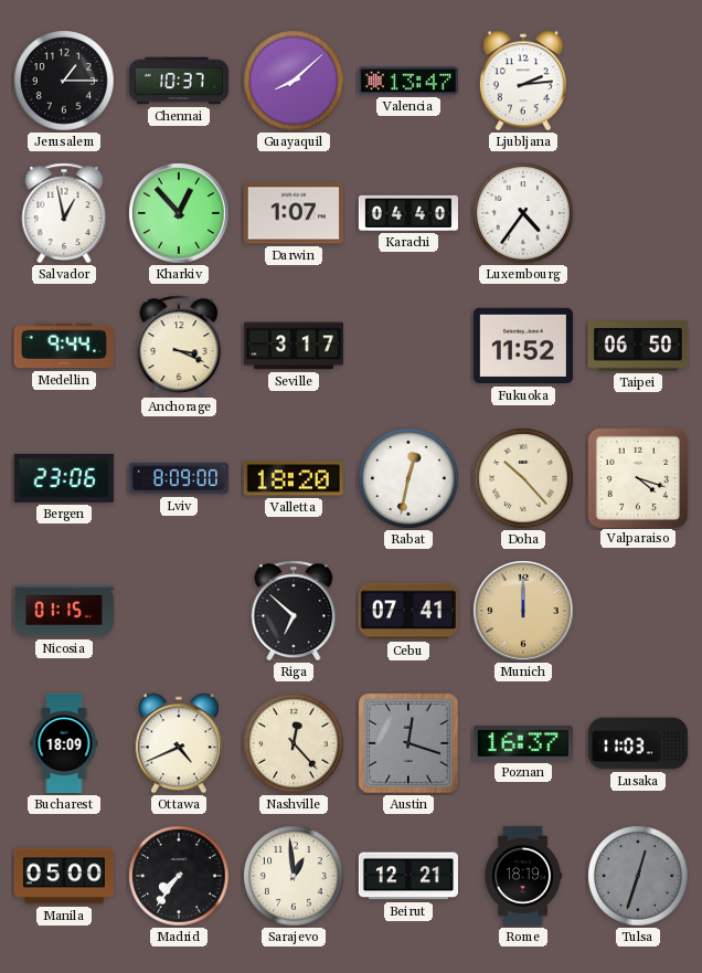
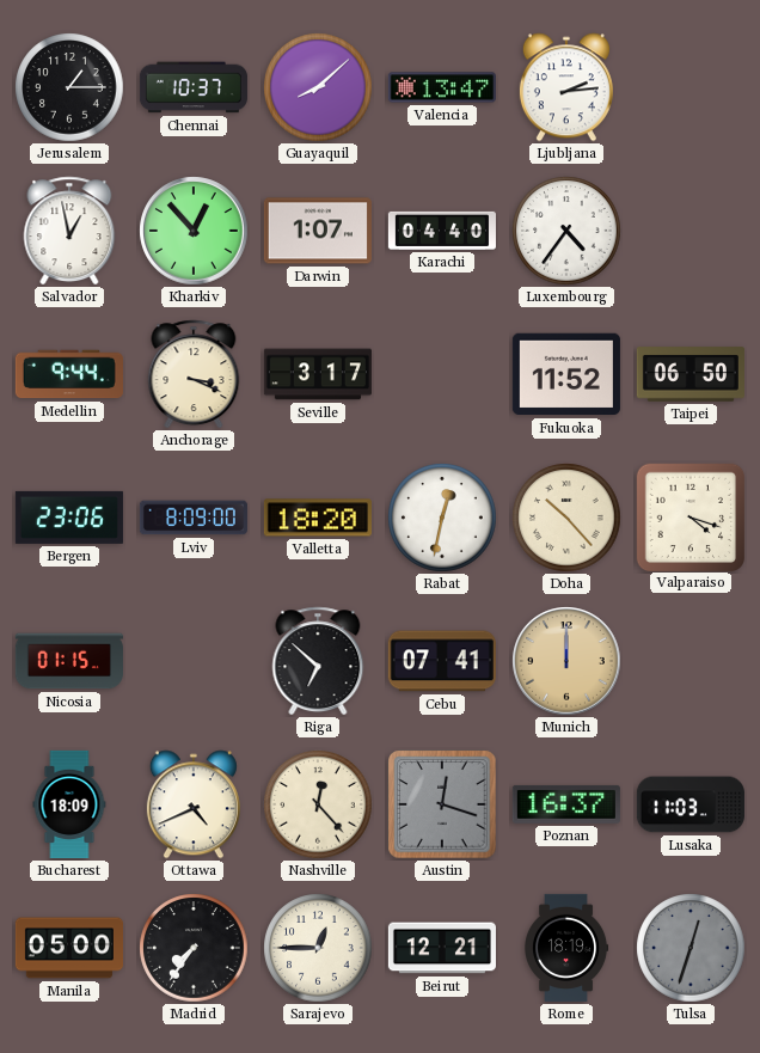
Sarajevo: 12:59 -> 12:45
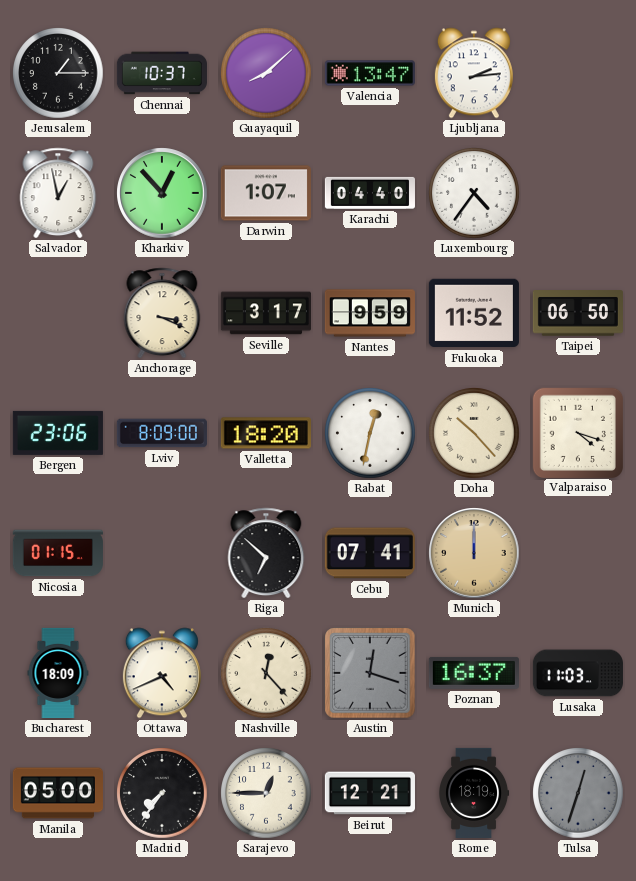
Medellin: 9:44 -> none
Nantes: none -> 9:59
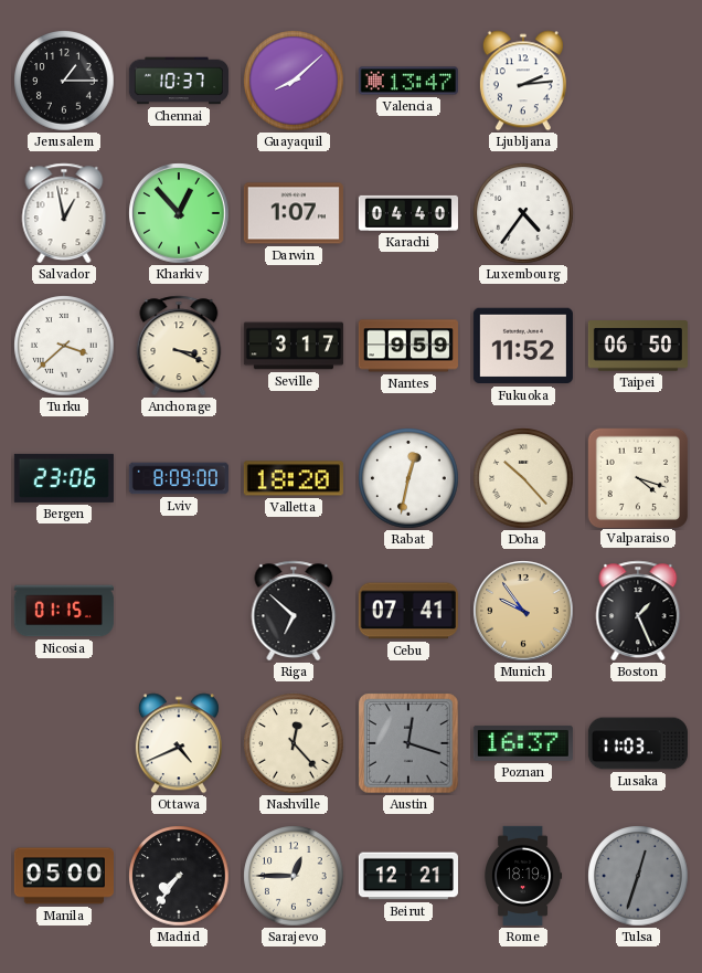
Turku: none -> 3:38
Munich: 12:00 -> 9:54
Boston: none -> 1:26
Bucharest: 18:09 -> none
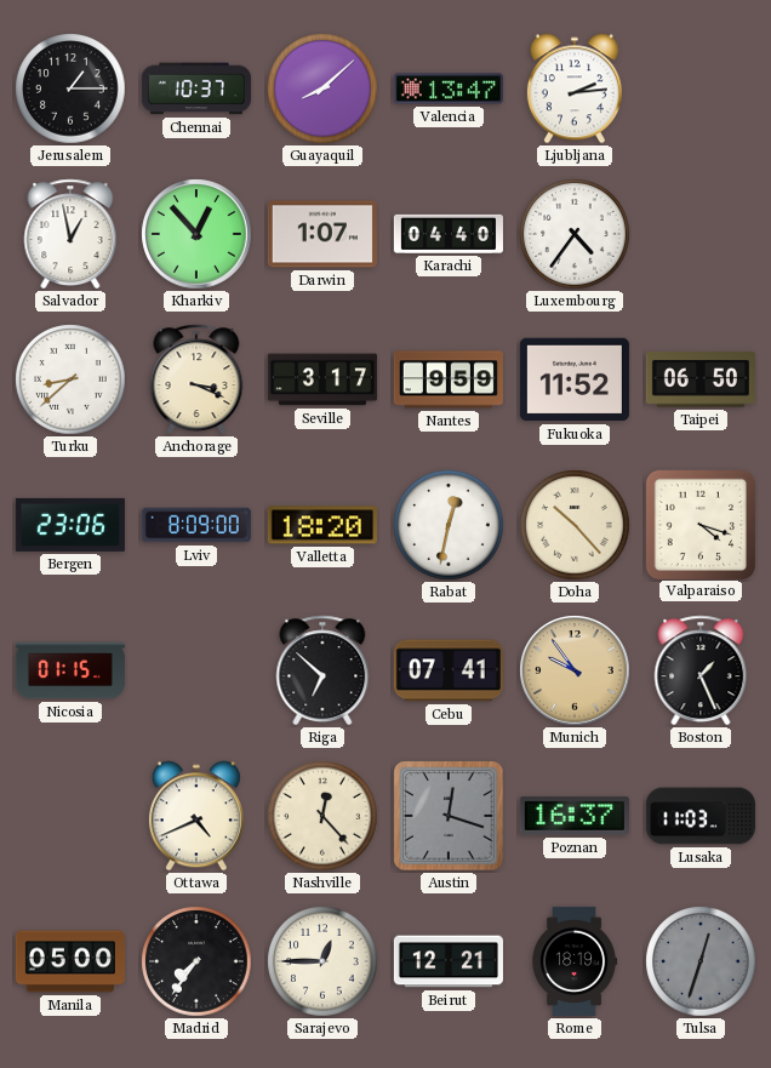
Turku: 3:38 -> 8:38
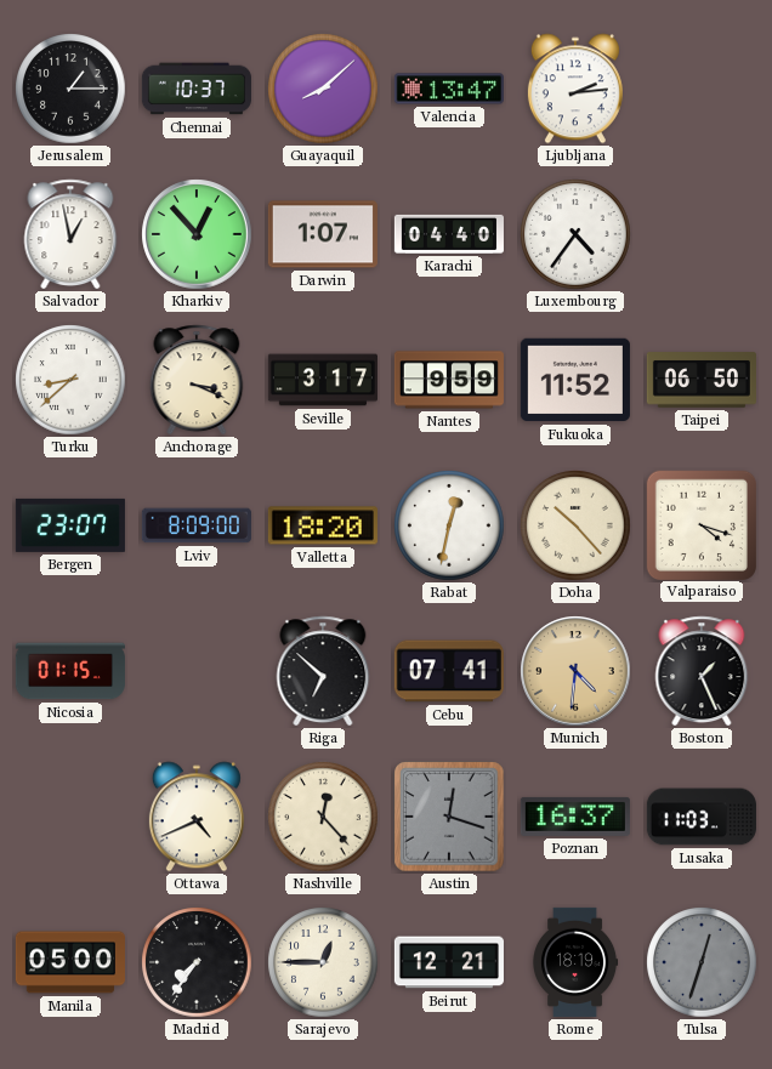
Bergen: 23:06 -> 23:07
Munich: 9:54 -> 4:31
